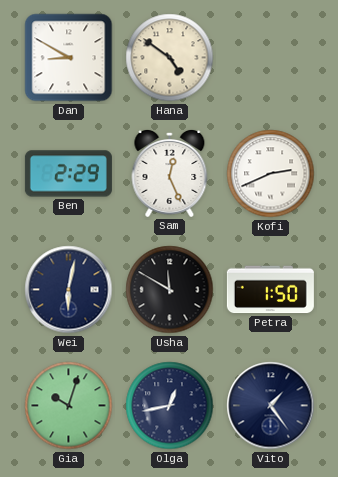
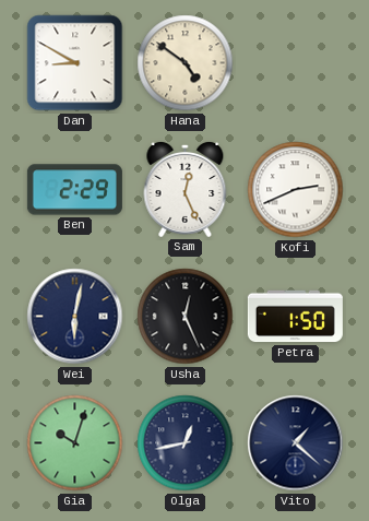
Usha: 11:50 -> 12:26
Vito: 1:24 -> 1:22
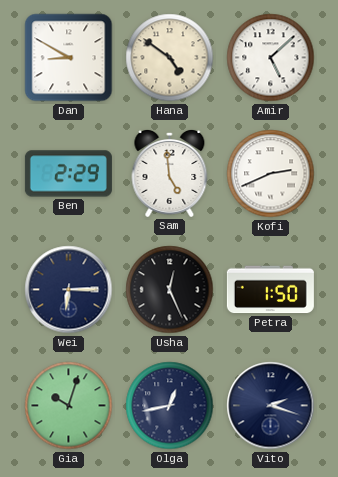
Amir: none -> 5:08
Sam: 12:26 -> 4:59
Wei: 6:02 -> 6:15
Vito: 1:22 -> 2:18
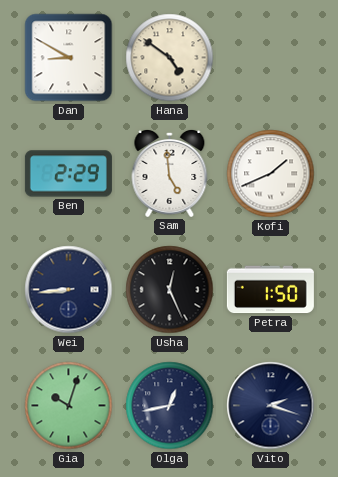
Amir: 5:08 -> none
Kofi: 2:41 -> 1:41
Wei: 6:15 -> 8:44
